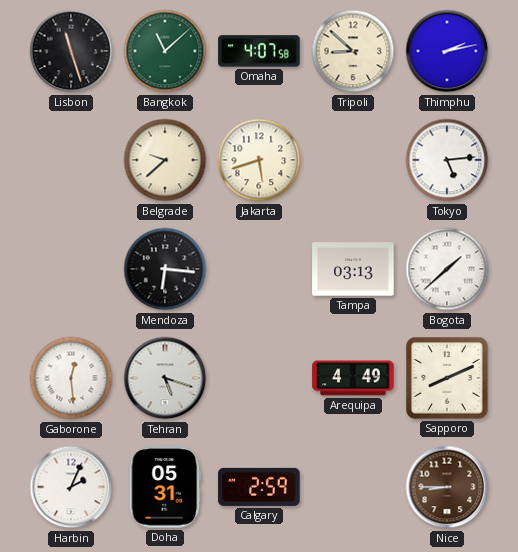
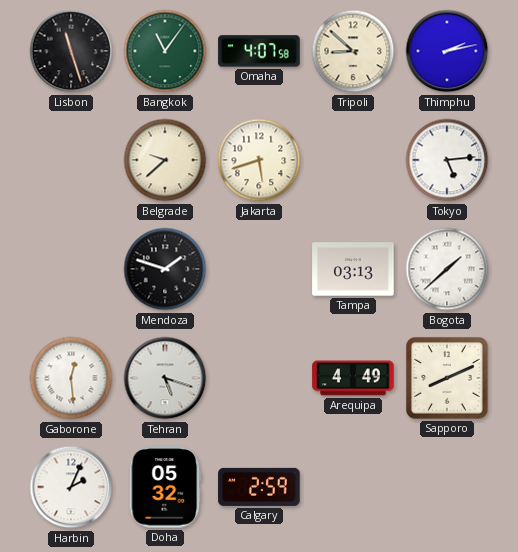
Bangkok: 11:08 -> 11:06
Mendoza: 6:16 -> 1:48
Doha: 05:31 -> 05:32
Nice: 8:45 -> none
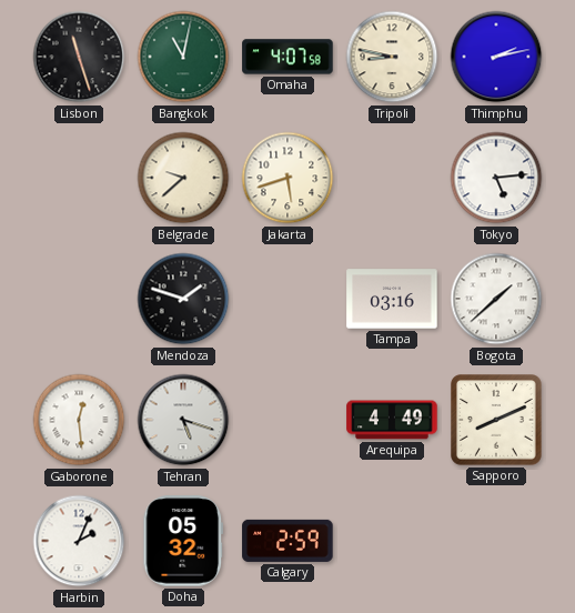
Bangkok: 11:06 -> 11:02
Tripoli: 8:52 -> 8:47
Tampa: 03:13 -> 03:16
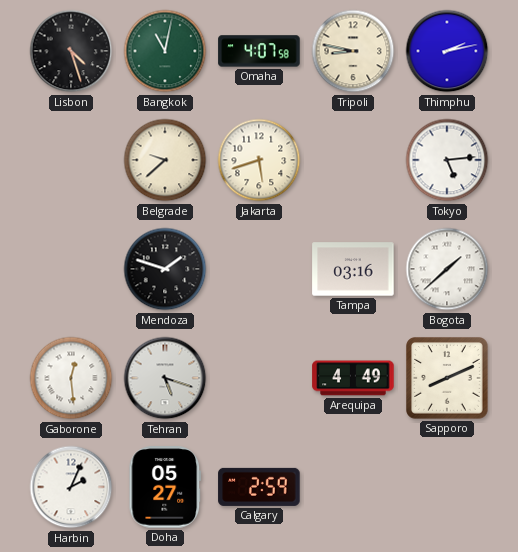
Lisbon: 11:27 -> 4:27
Doha: 05:32 -> 05:27
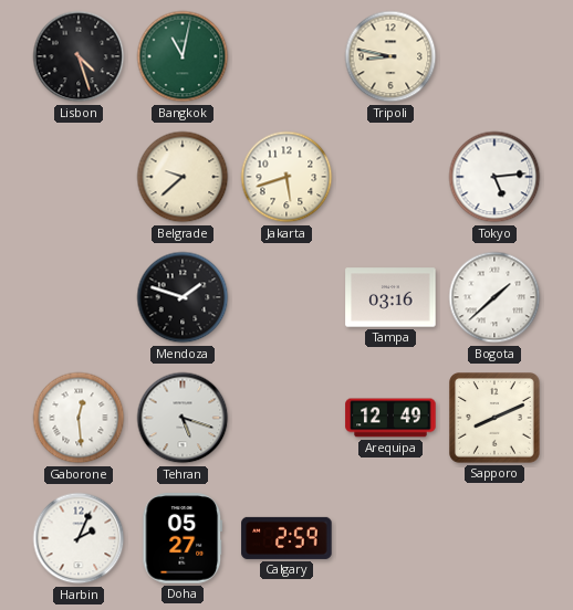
Omaha: 4:07 -> none
Thimphu: 2:13 -> none
Arequipa: 4:49 -> 12:49
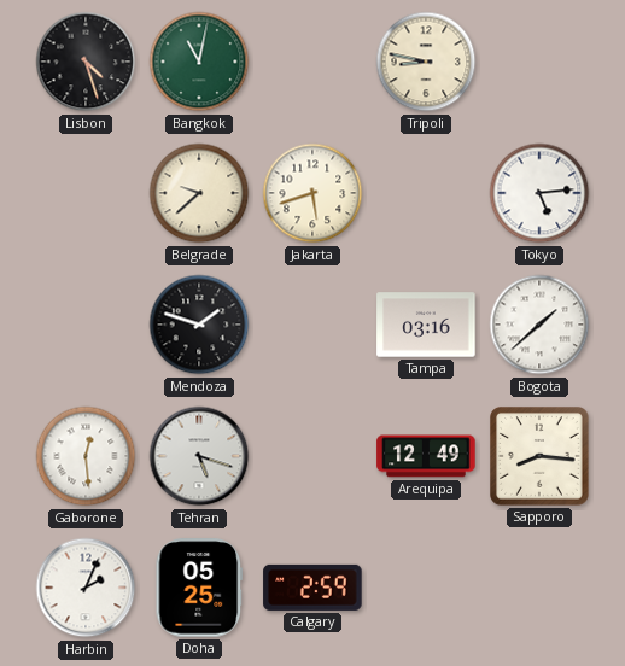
Sapporo: 8:11 -> 8:16
Doha: 05:27 -> 05:25
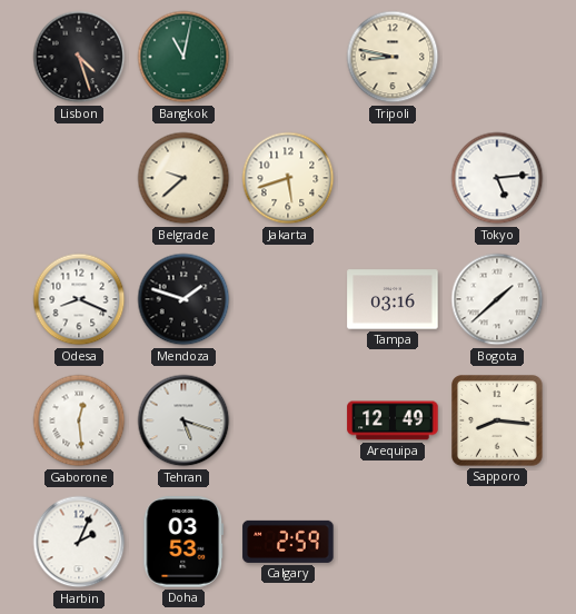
Odesa: none -> 8:19
Doha: 05:25 -> 03:53
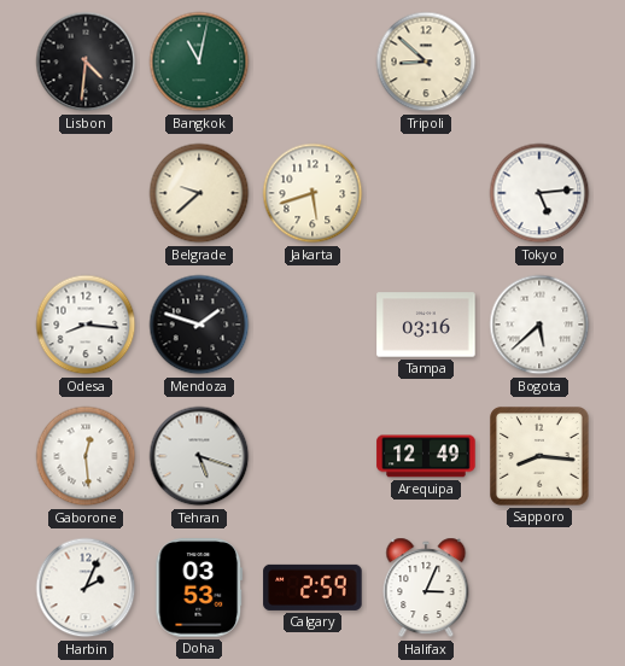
Lisbon: 4:27 -> 4:31
Tripoli: 8:47 -> 8:52
Odesa: 8:19 -> 8:16
Bogota: 1:38 -> 5:38
Halifax: none -> 3:04
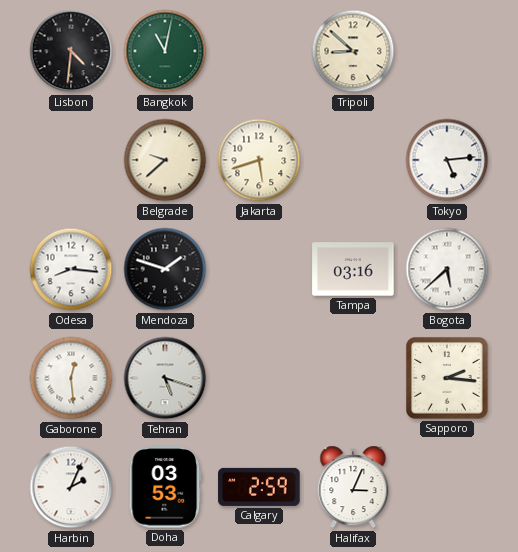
Arequipa: 12:49 -> none
Sapporo: 8:16 -> 2:16
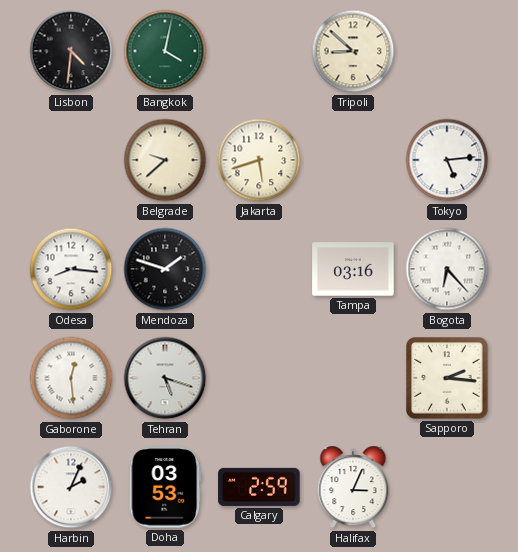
Bangkok: 11:02 -> 4:02
Bogota: 5:38 -> 6:23
